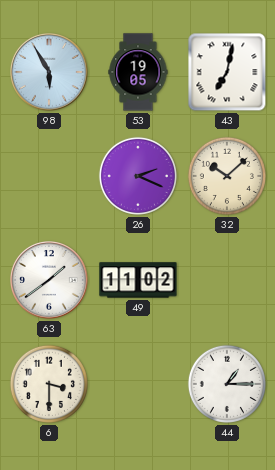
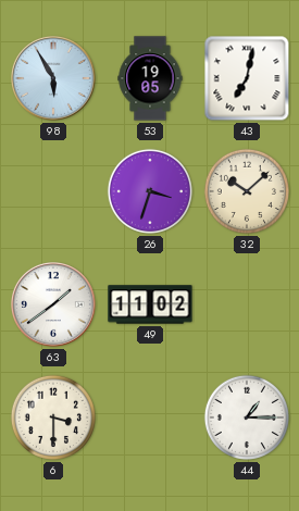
26: 2:19 -> 3:33
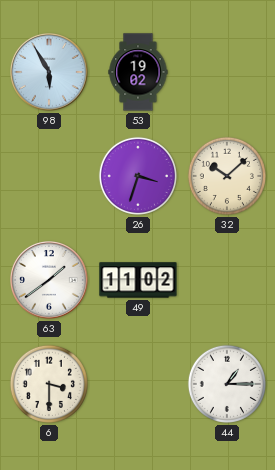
53: 19:05 -> 19:02
43: 7:02 -> none
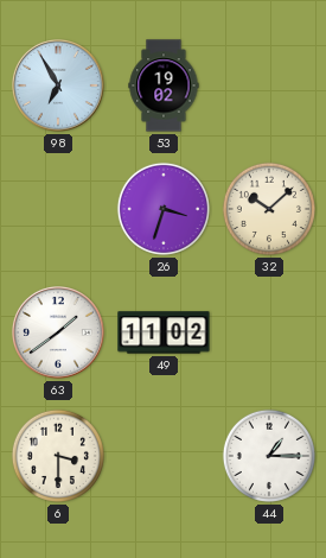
98: 5:55 -> 6:55
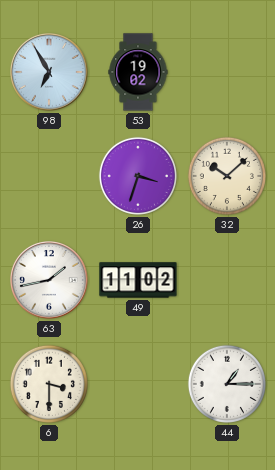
63: 1:39 -> 1:43
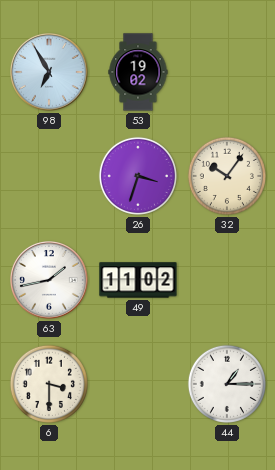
32: 10:08 -> 10:06
